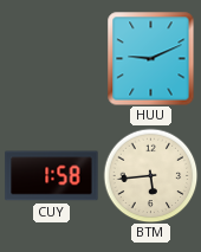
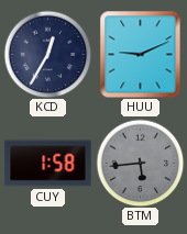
KCD: none -> 12:35
BTM dial: cream -> grey
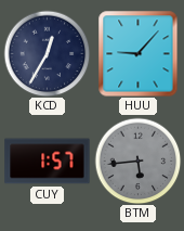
HUU: 9:11 -> 9:07
CUY: 1:58 -> 1:57
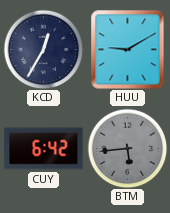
HUU: 9:07 -> 9:10
CUY: 1:57 -> 6:42
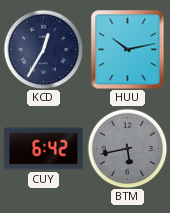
HUU: 9:10 -> 10:13
BTM: 5:44 -> 5:43
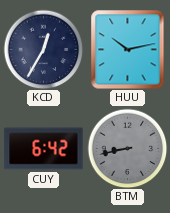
BTM: 5:43 -> 8:43
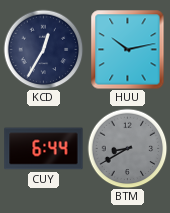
CUY: 6:42 -> 6:44
BTM: 8:43 -> 8:40
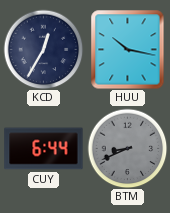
HUU: 10:13 -> 10:17
BTM: 8:40 -> 8:41
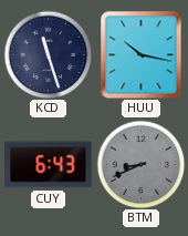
KCD: 12:35 -> 11:27
CUY: 6:44 -> 6:43
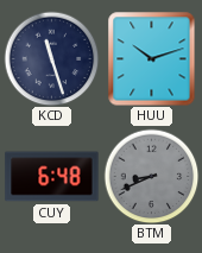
HUU: 10:17 -> 10:12
CUY: 6:43 -> 6:48
